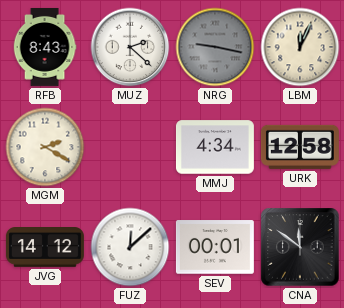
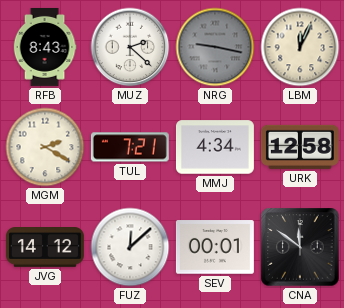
TUL: none -> 7:21
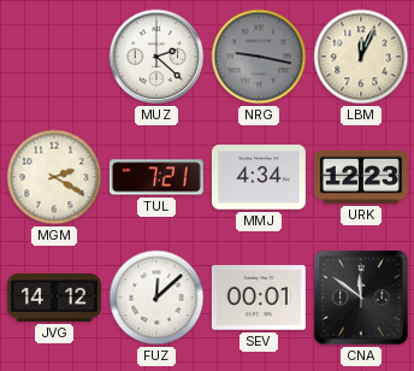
RFB: 8:43 -> none
URK: 12:58 -> 12:23
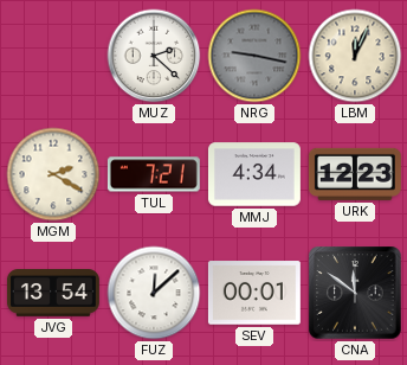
JVG: 14:12 -> 13:54
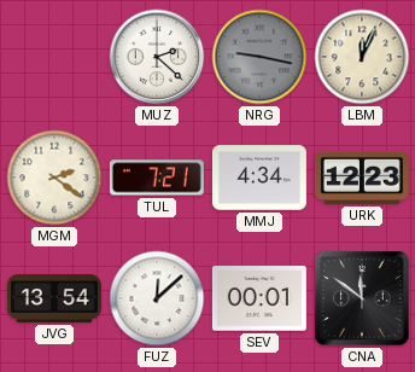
MGM: 2:20 -> 2:21
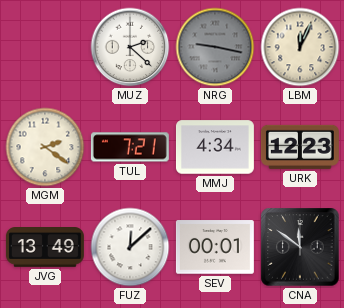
JVG: 13:54 -> 13:49
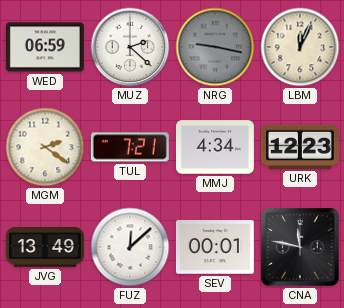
WED: none -> 06:59
CNA: 11:51 -> 11:47
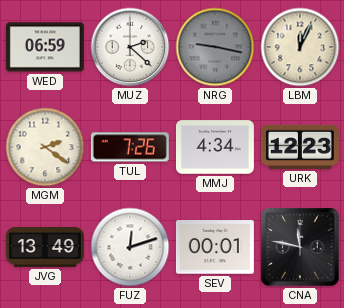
TUL: 7:21 -> 7:26
FUZ: 12:08 -> 12:12
